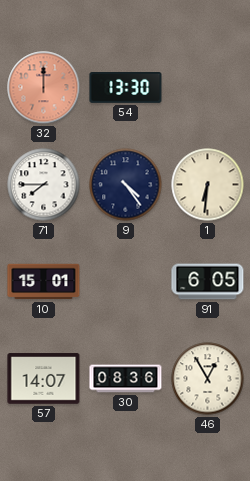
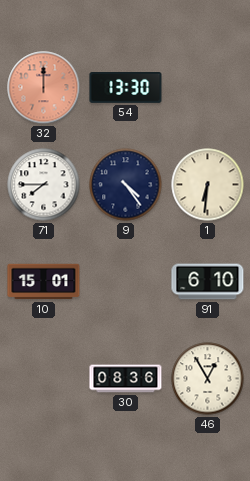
91: 6:05 -> 6:10
57: 14:07 -> none
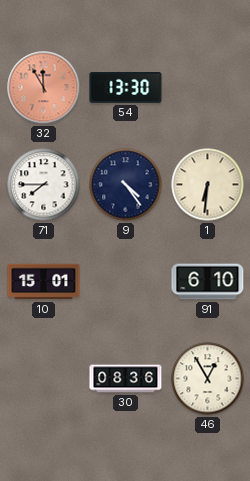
32: 12:00 -> 11:55
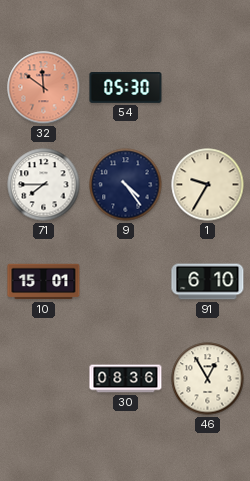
32: 11:55 -> 11:51
54: 13:30 -> 05:30
1: 6:31 -> 9:35
